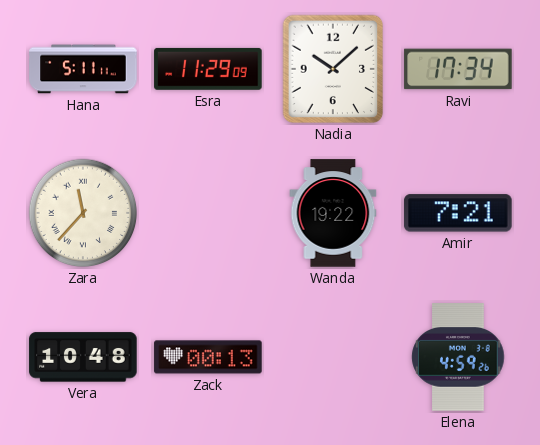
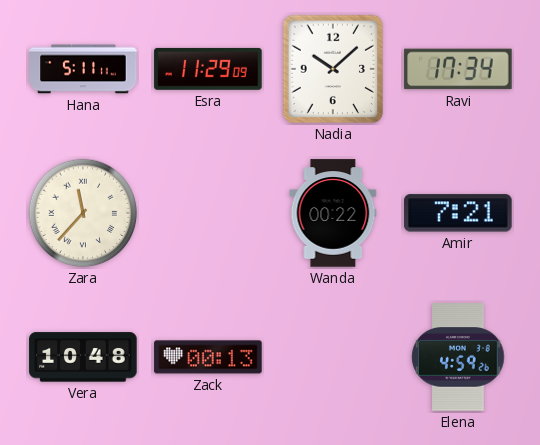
Wanda: 19:22 -> 00:22
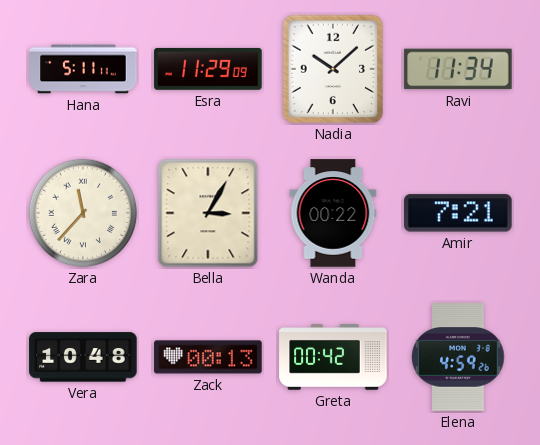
Ravi: 17:34 -> 11:34
Bella: none -> 3:05
Greta: none -> 00:42
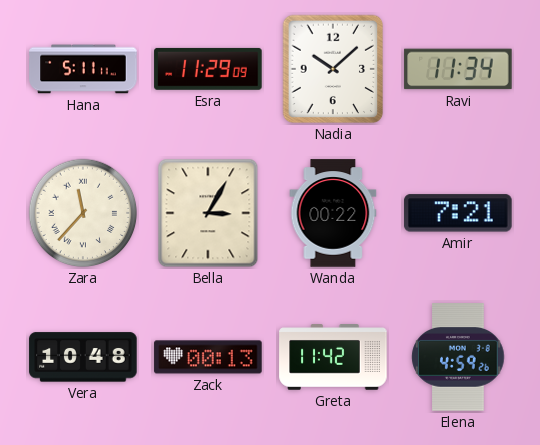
Greta: 00:42 -> 11:42
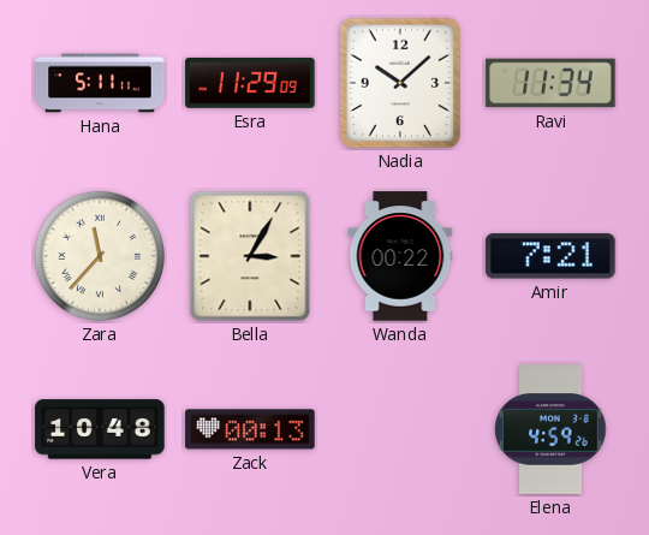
Greta: 11:42 -> none
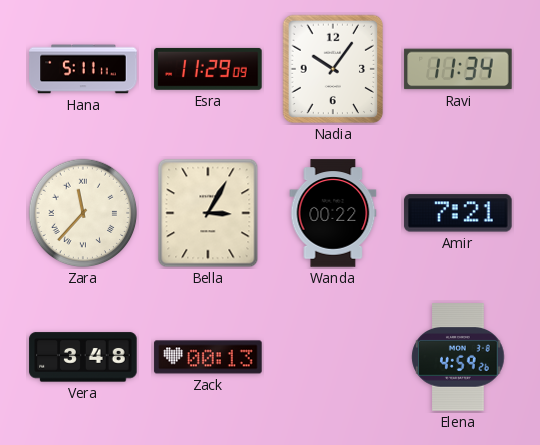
Nadia: 10:08 -> 10:06
Vera: 10:48 -> 3:48
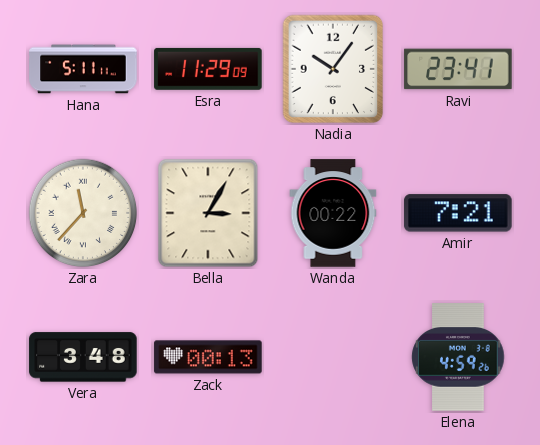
Ravi: 11:34 -> 23:41
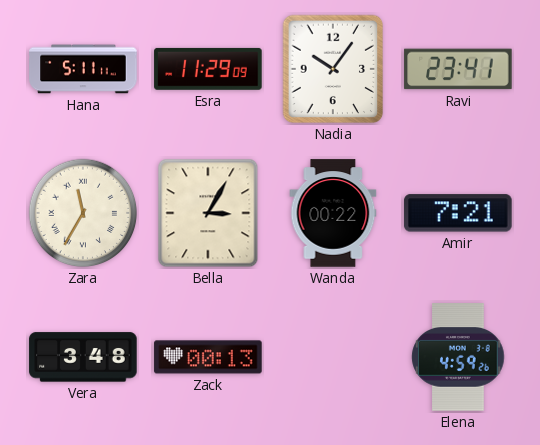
Zara: 11:37 -> 11:35
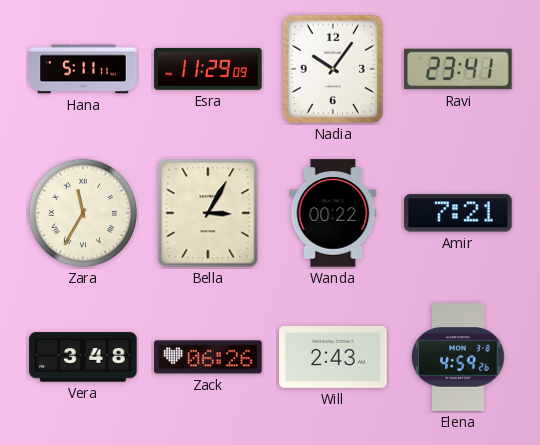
Zack: 00:13 -> 06:26
Will: none -> 2:43
